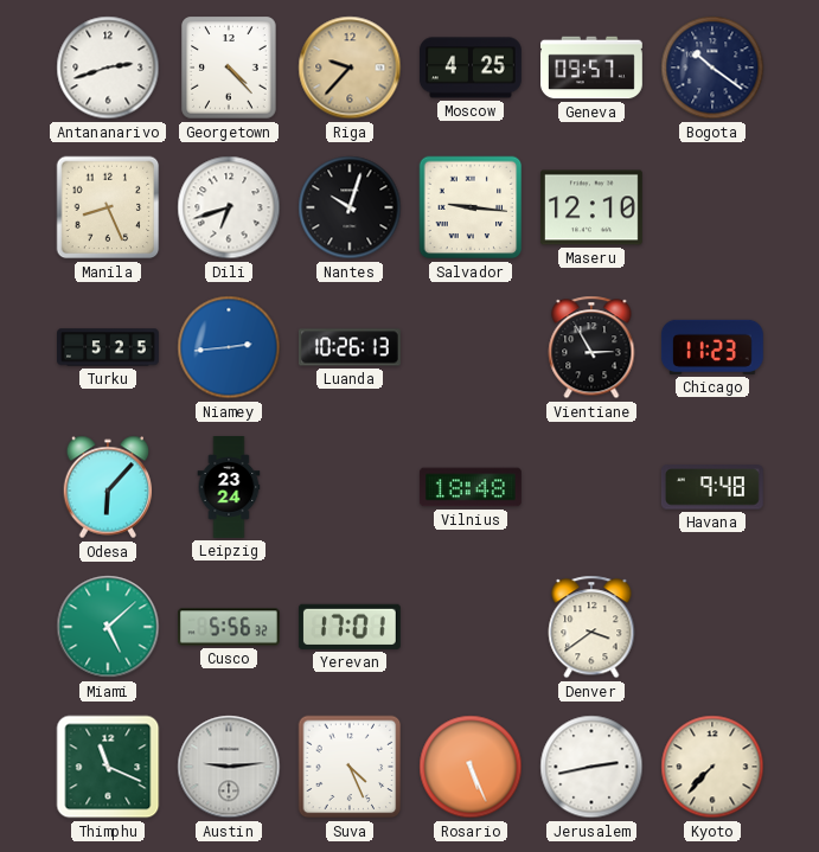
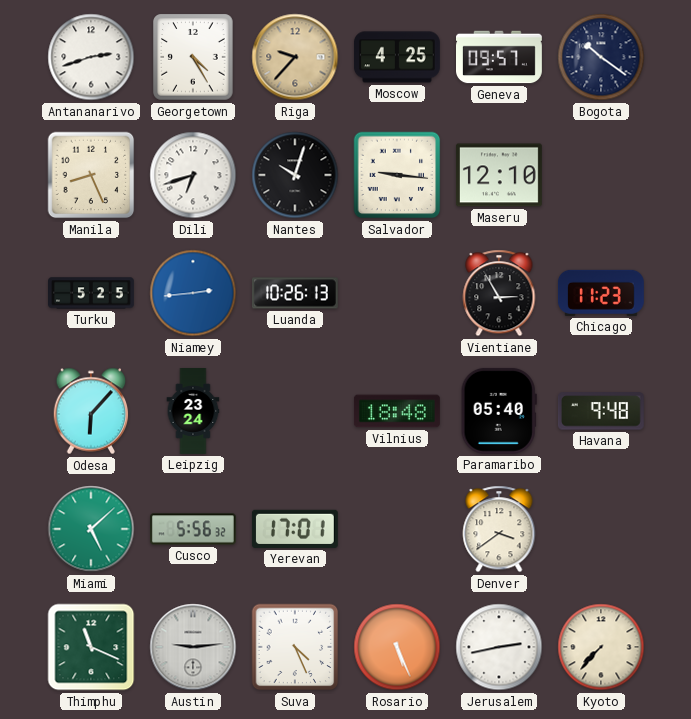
Georgetown: 4:23 -> 4:25
Paramaribo: none -> 05:40
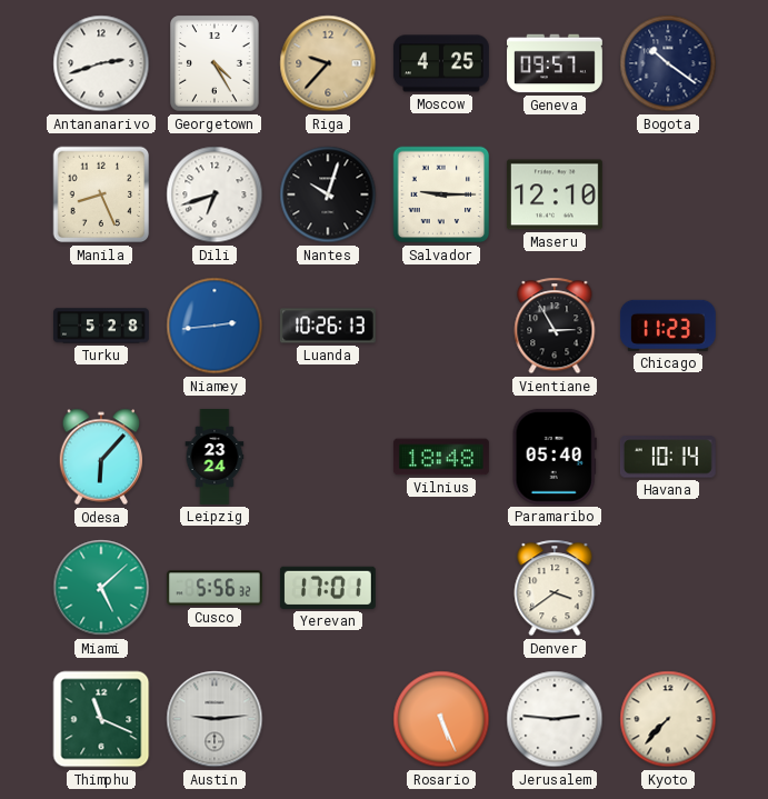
Salvador: 9:16 -> 9:15
Turku: 5:25 -> 5:28
Havana: 9:48 -> 10:14
Suva: 4:26 -> none
Jerusalem: 2:43 -> 2:46
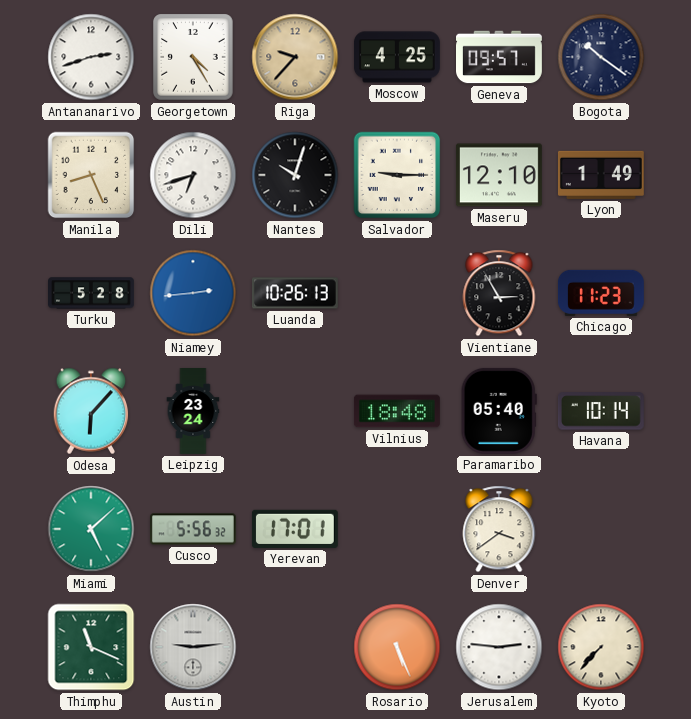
Lyon: none -> 1:49
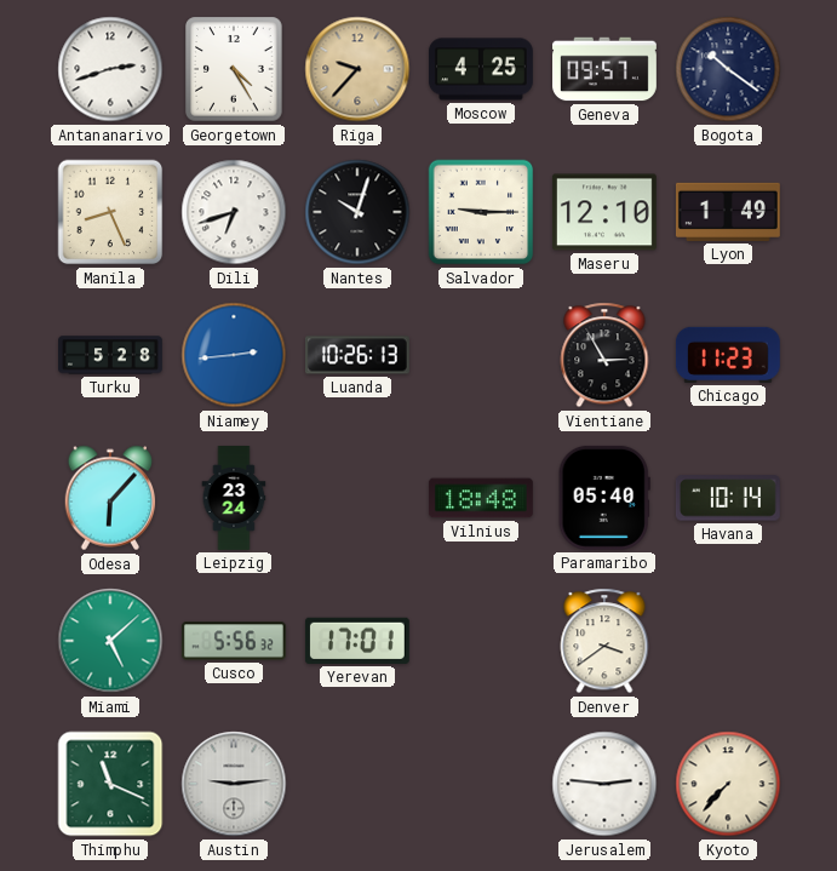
Rosario: 5:26 -> none
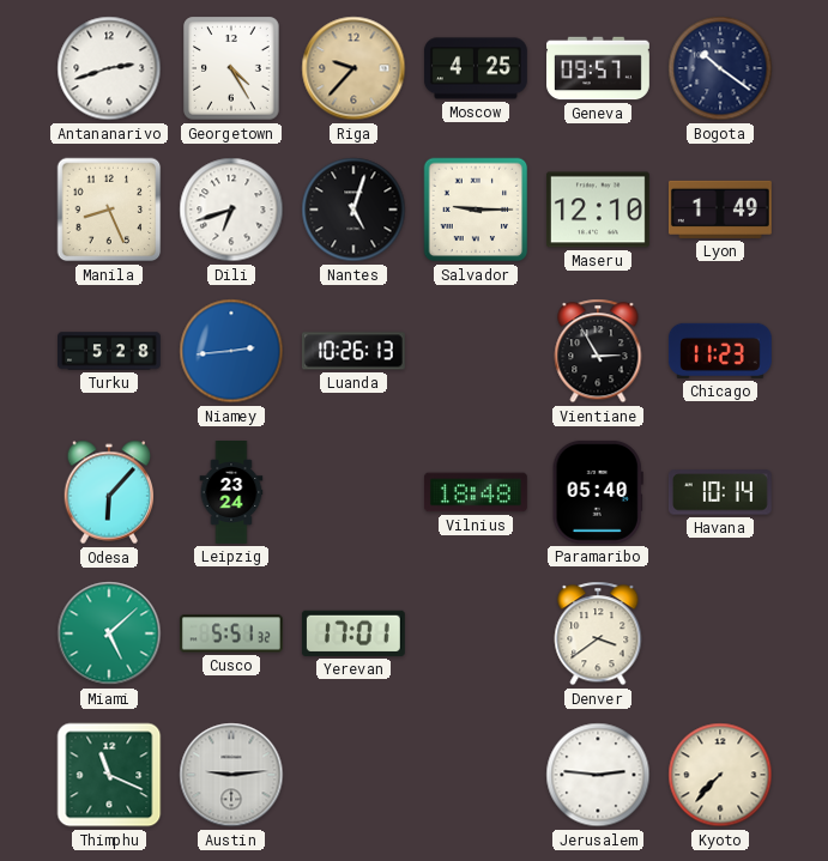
Nantes: 10:03 -> 5:03
Cusco: 5:56 -> 5:51
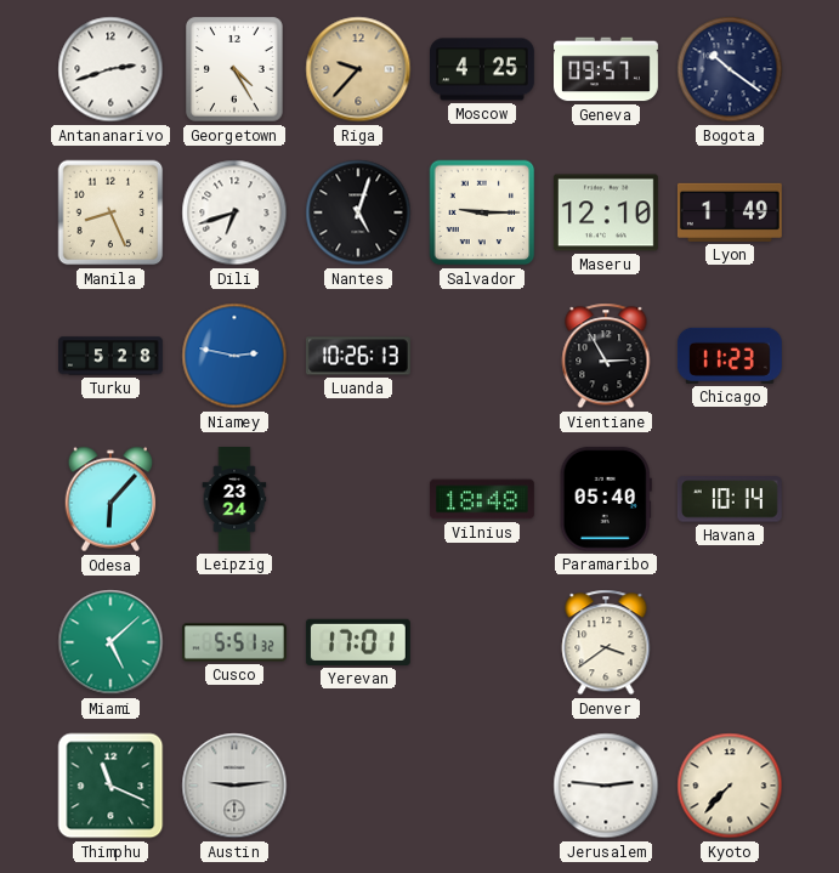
Niamey: 2:44 -> 2:47
